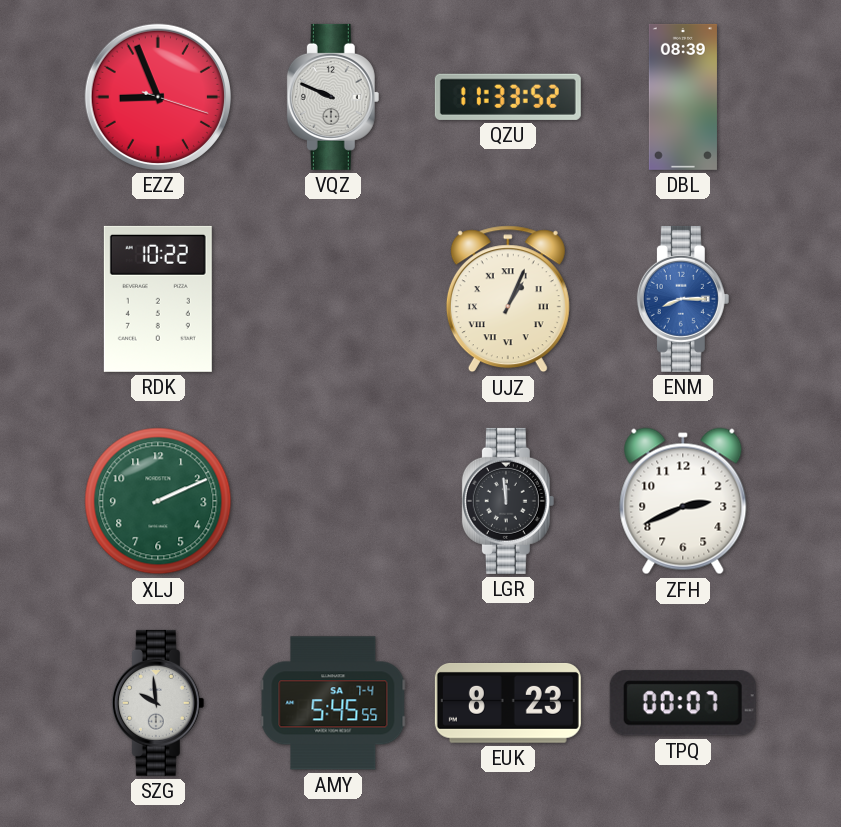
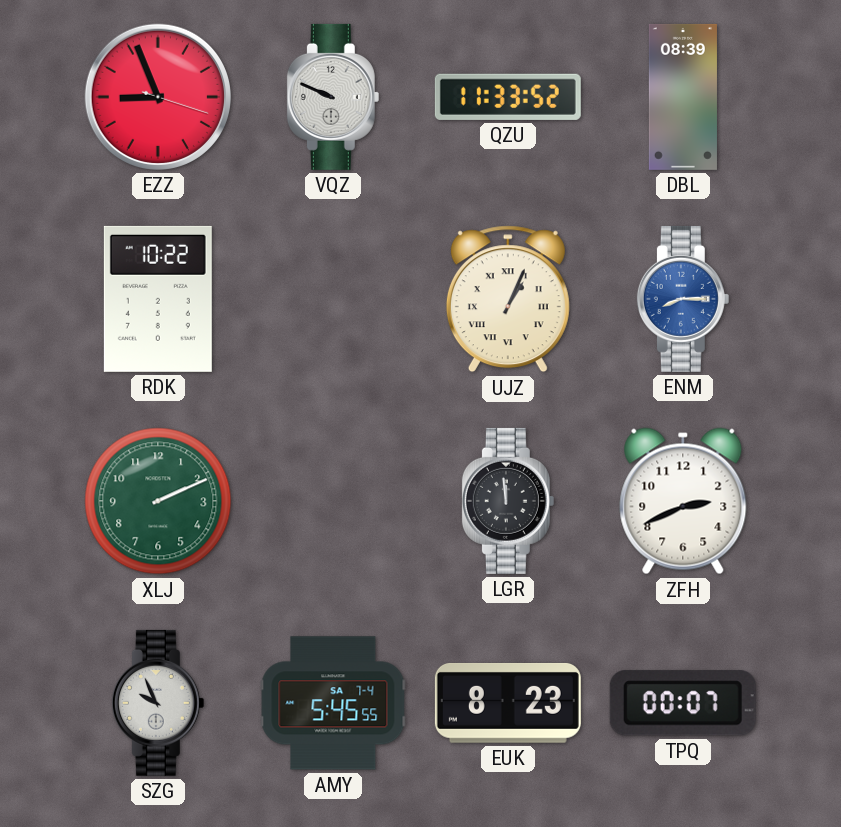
SZG: 9:59 -> 9:56
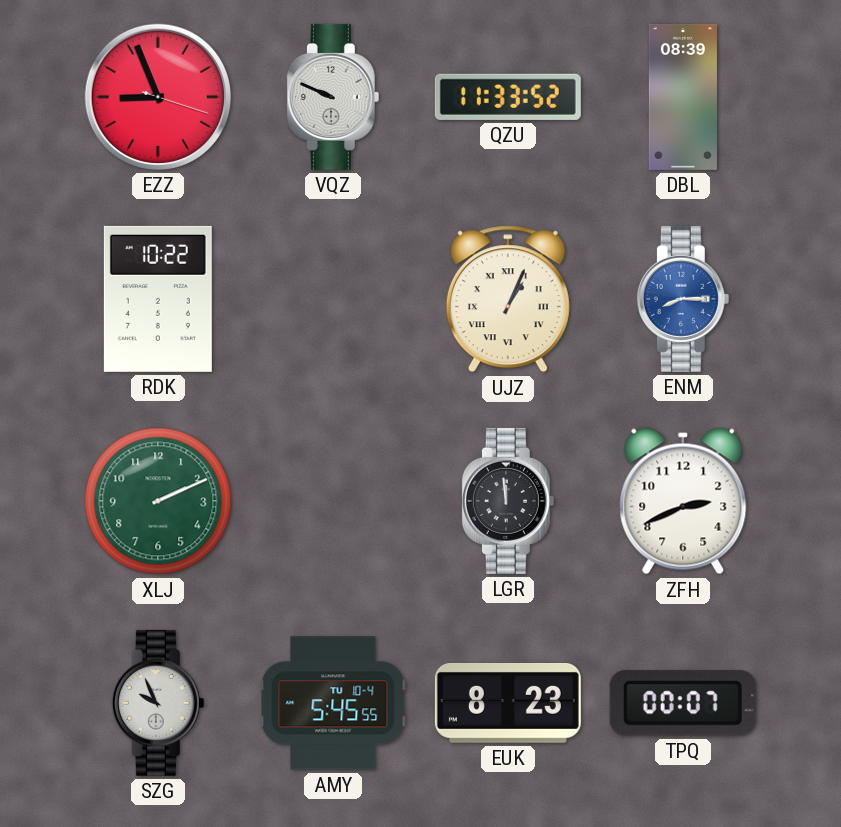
AMY date: SA 7-4 -> TU 10-4
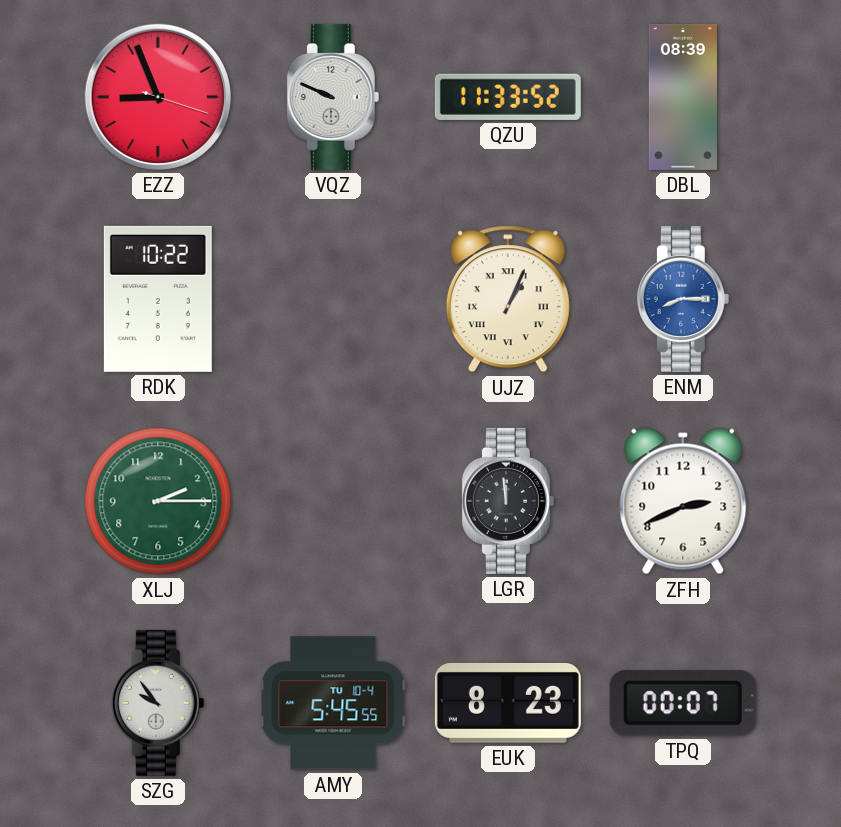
XLJ: 2:11 -> 2:15
SZG: 9:56 -> 9:54
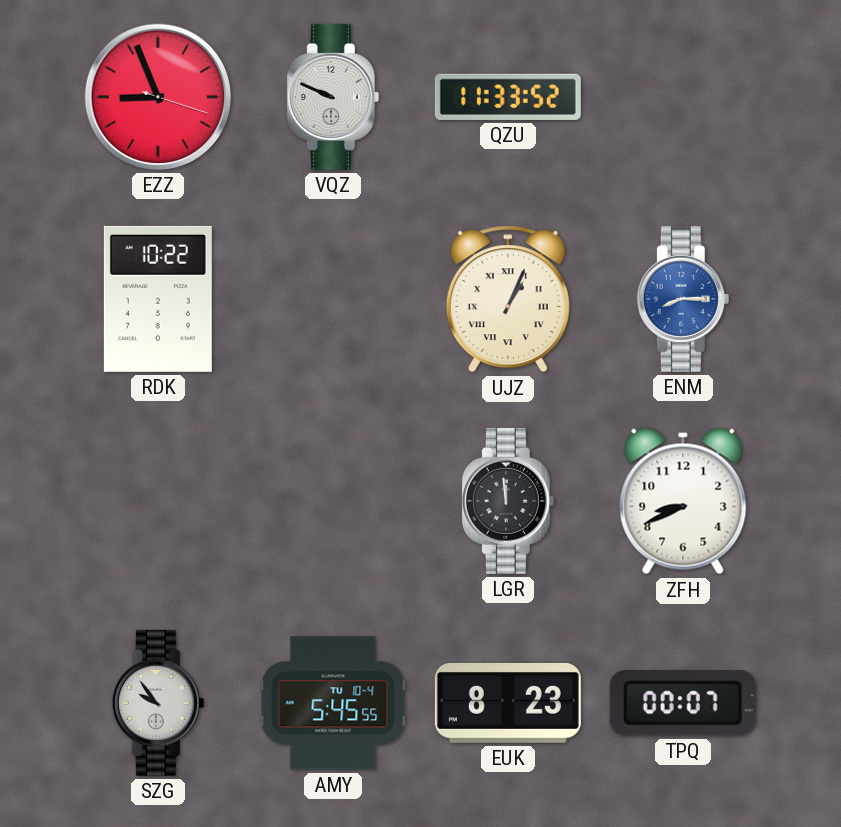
DBL: 08:39 -> none
XLJ: 2:15 -> none
ZFH: 2:41 -> 8:41
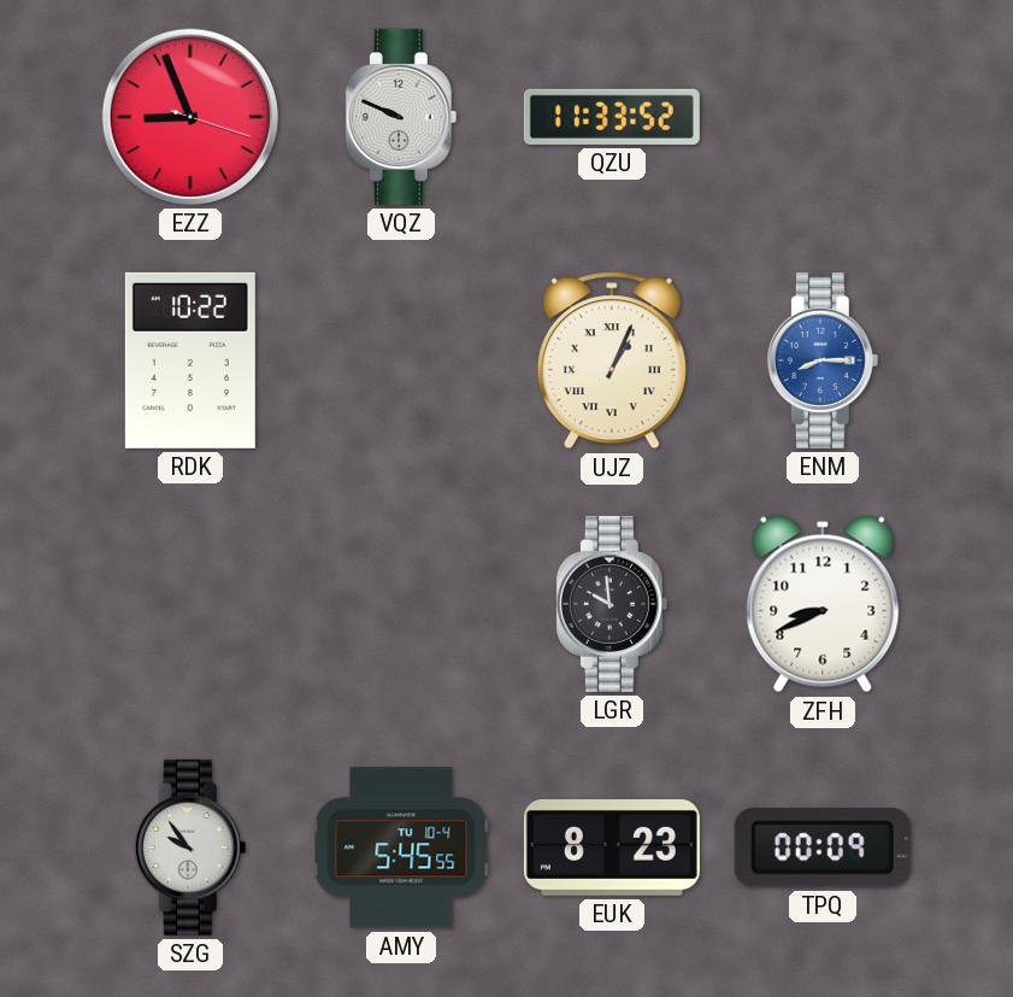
LGR: 11:59 -> 9:59
TPQ: 00:07 -> 00:09
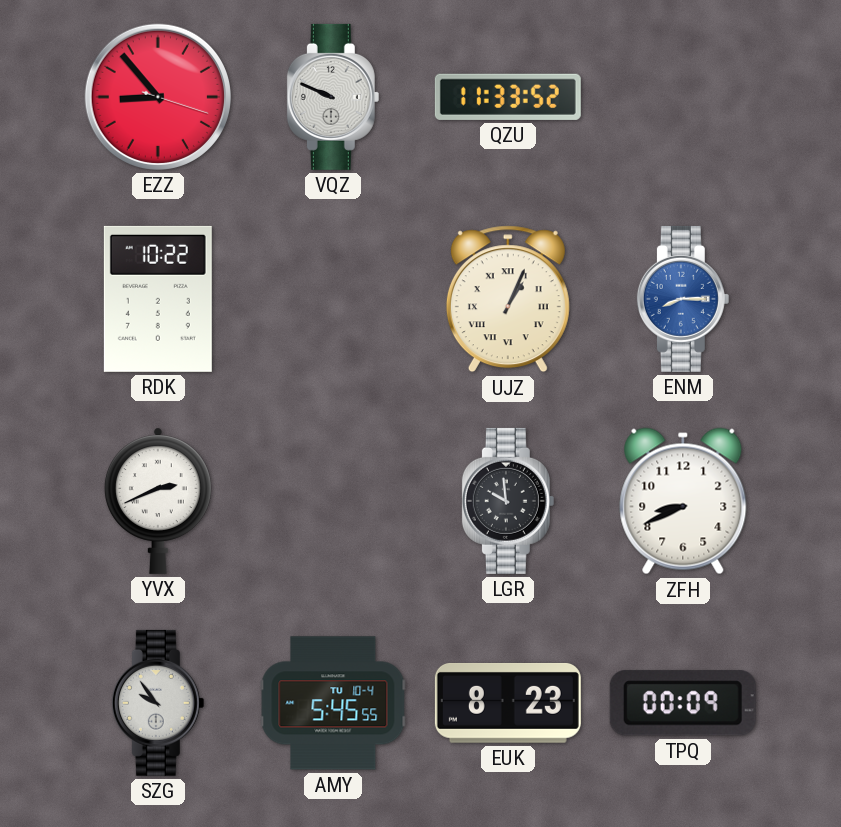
EZZ: 8:56 -> 8:53
YVX: none -> 2:41
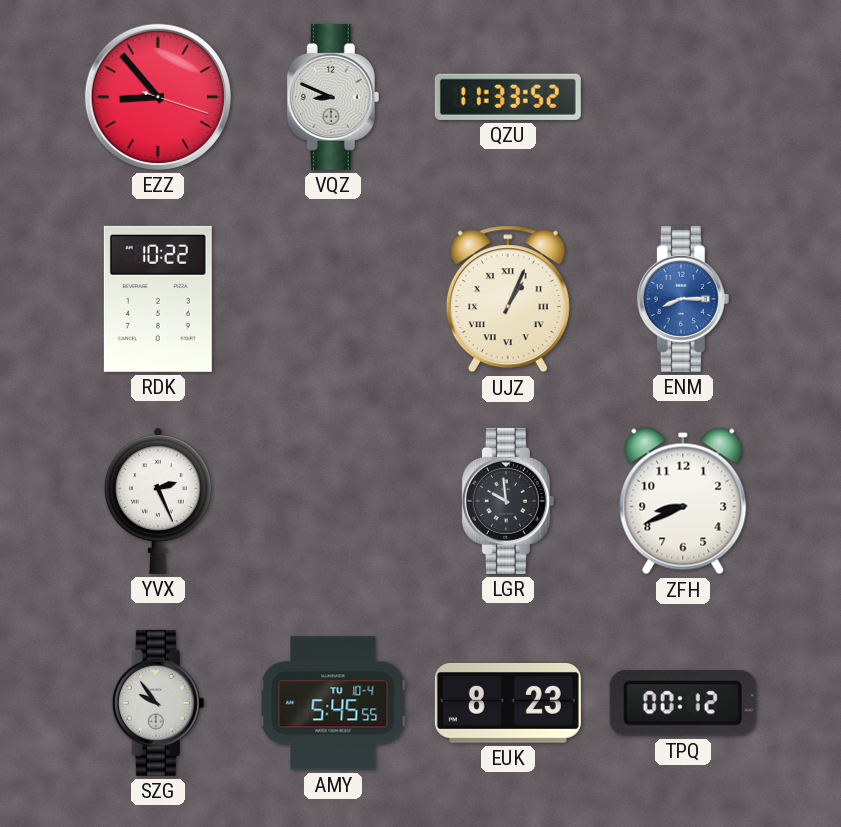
VQZ: 9:49 -> 8:49
YVX: 2:41 -> 2:26
TPQ: 00:09 -> 00:12
